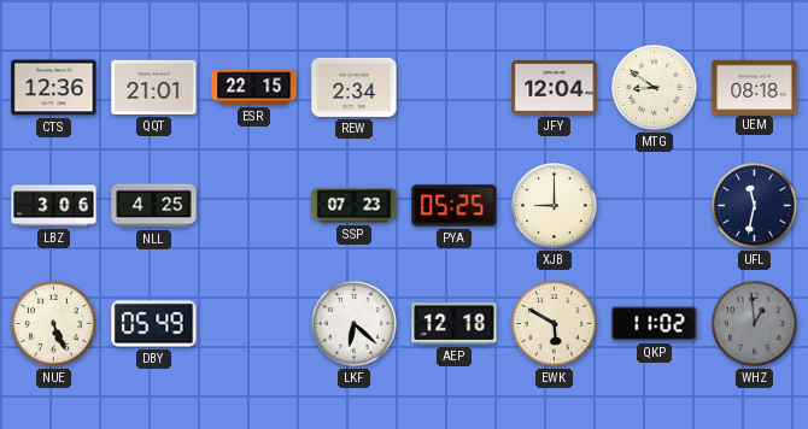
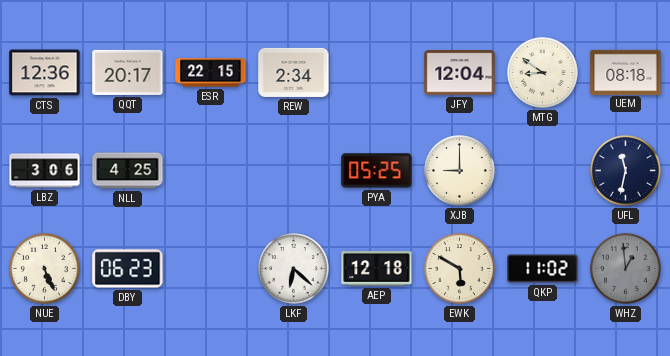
QQT: 21:01 -> 20:17
SSP: 07:23 -> none
DBY: 05:49 -> 06:23
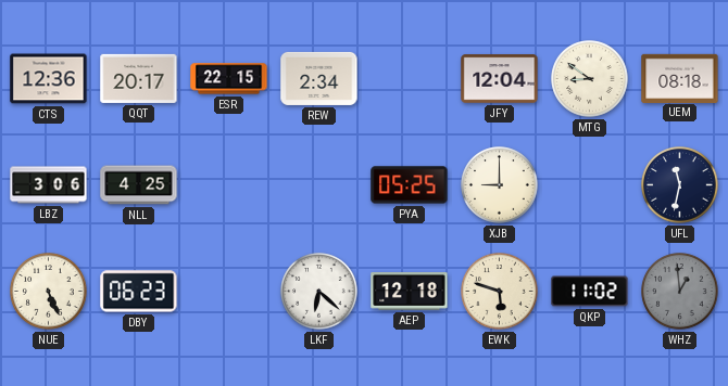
EWK: 5:50 -> 5:48
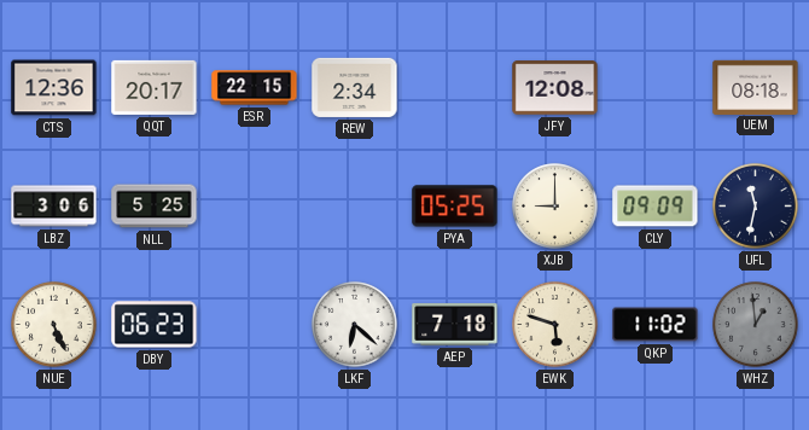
JFY: 12:04 -> 12:08
MTG: 8:51 -> none
NLL: 4:25 -> 5:25
CLY: none -> 09:09
AEP: 12:18 -> 7:18
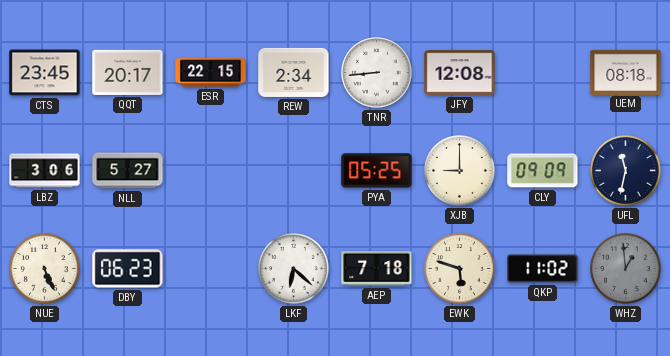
CTS: 12:36 -> 23:45
TNR: none -> 8:44
NLL: 5:25 -> 5:27
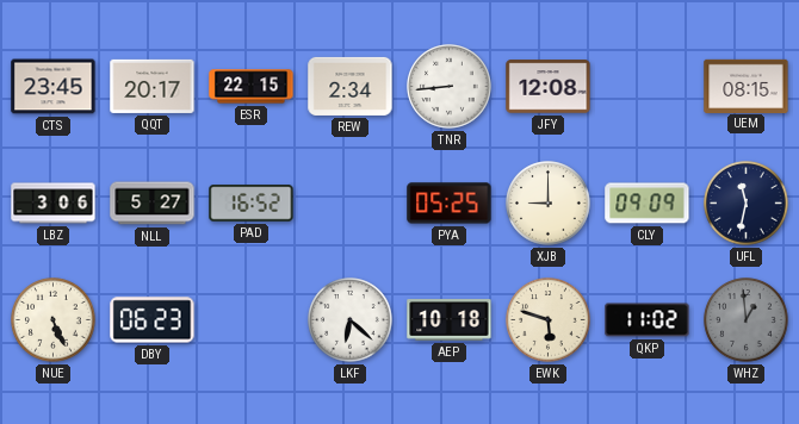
UEM: 08:18 -> 08:15
PAD: none -> 16:52
AEP: 7:18 -> 10:18
